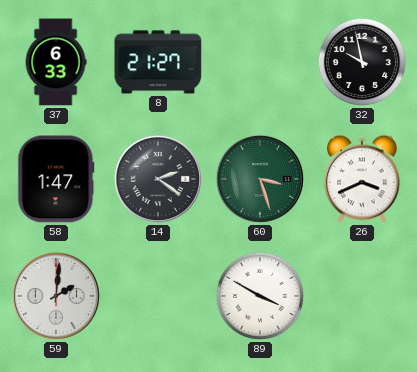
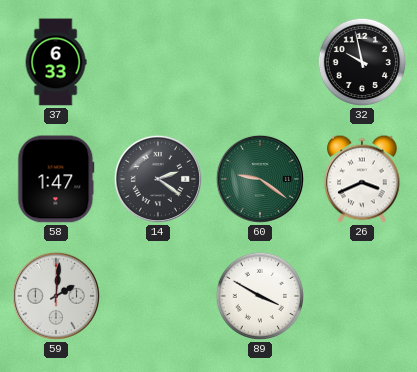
8: 21:27 -> none
60: 3:27 -> 9:21
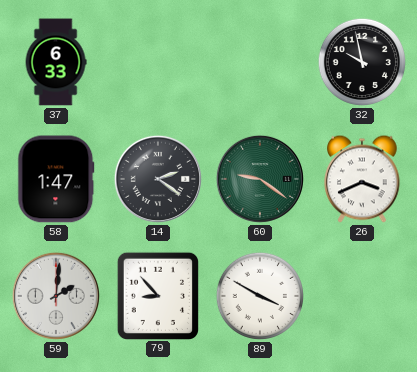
79: none -> 8:53
